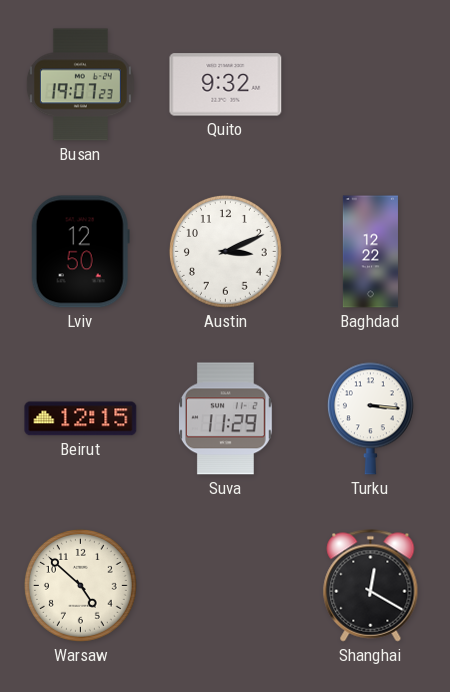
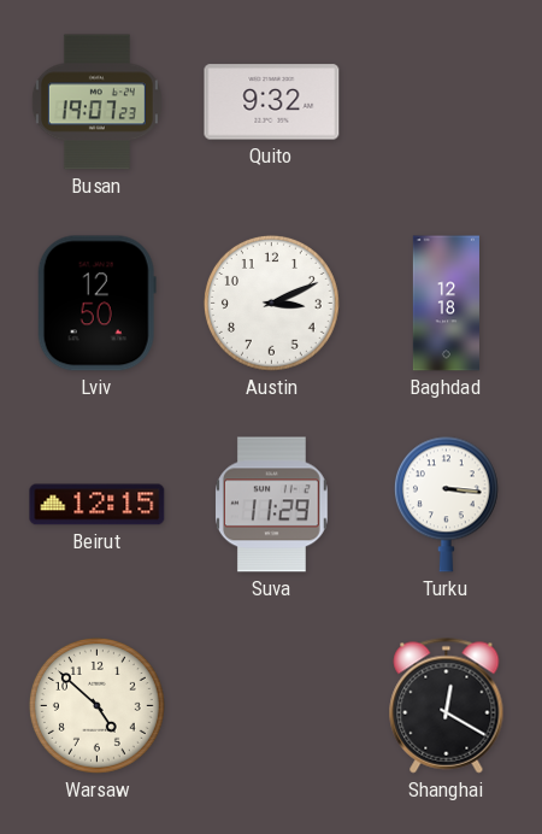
Baghdad: 12:22 -> 12:18
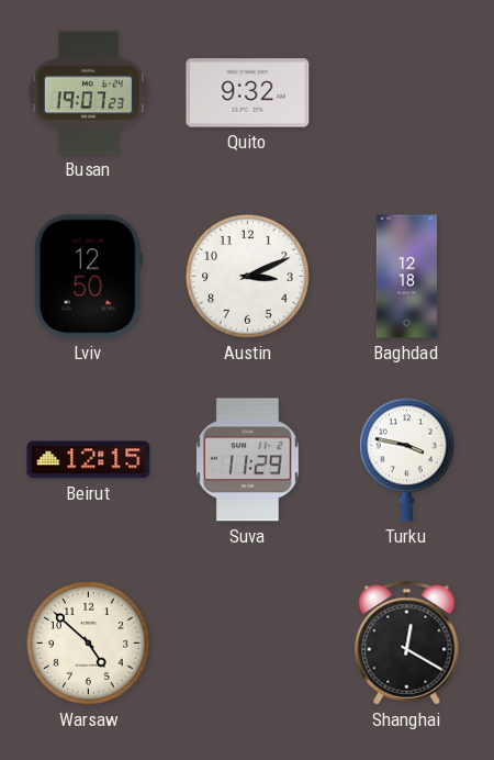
Turku: 3:16 -> 3:47
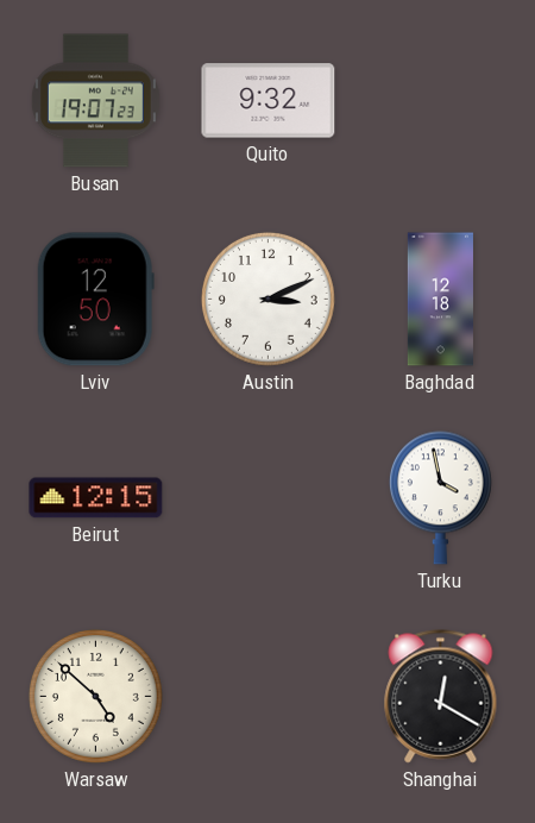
Suva: 11:29 -> none
Turku: 3:47 -> 3:58
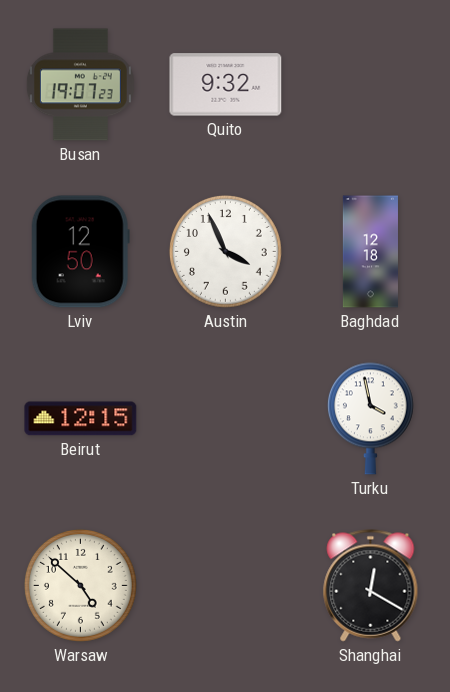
Austin: 3:11 -> 3:56
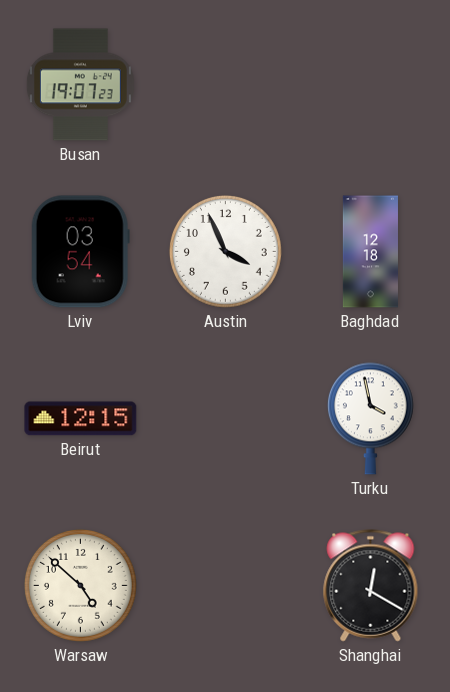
Quito: 9:32 -> none
Lviv: 12:50 -> 03:54
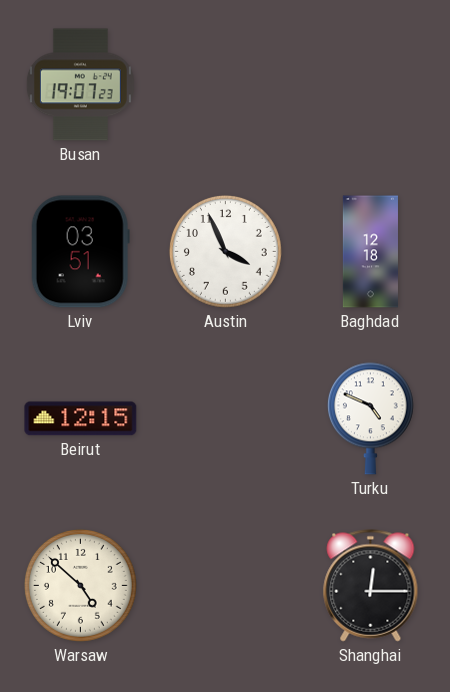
Lviv: 03:54 -> 03:51
Turku: 3:58 -> 4:49
Shanghai: 12:20 -> 12:15
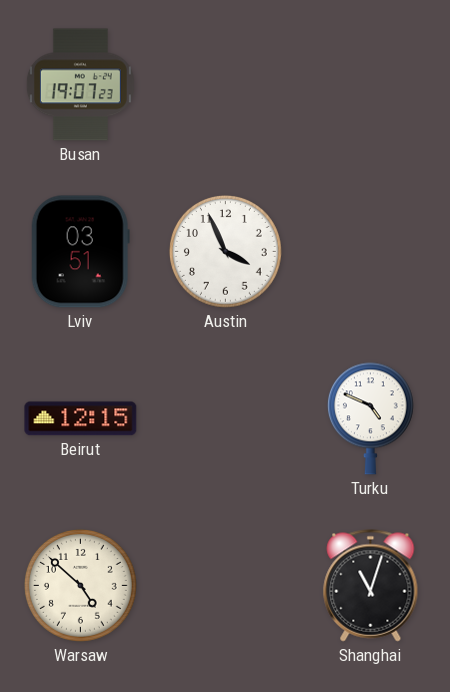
Baghdad: 12:18 -> none
Shanghai: 12:15 -> 11:03
